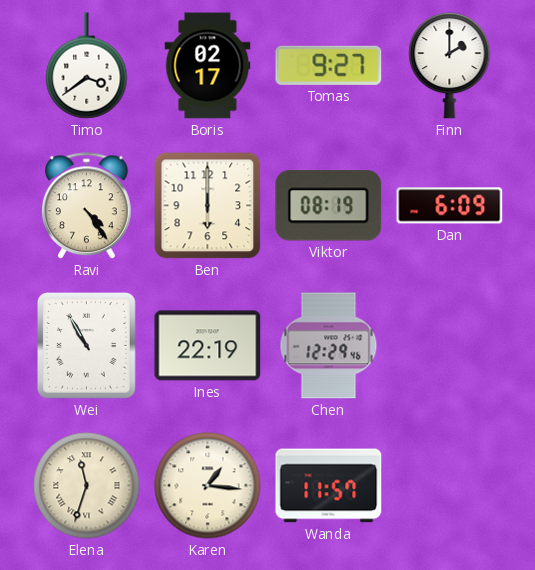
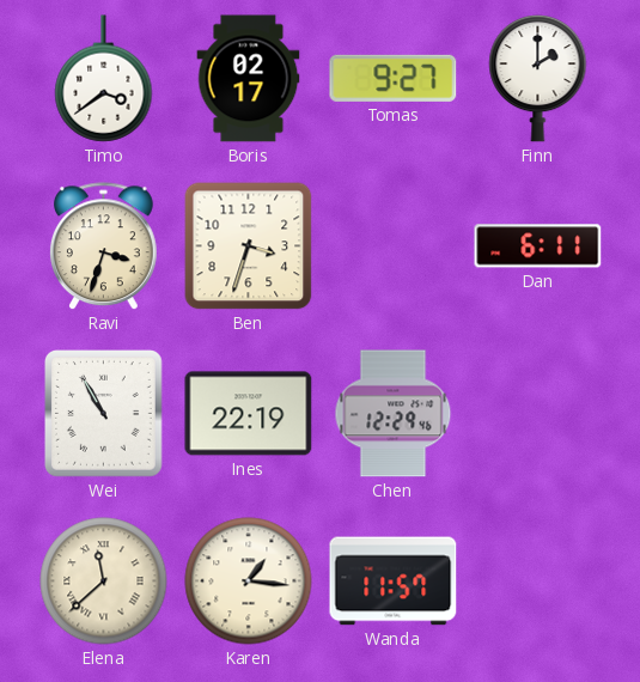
Ravi: 4:24 -> 3:33
Ben: 6:00 -> 3:33
Viktor: 08:19 -> none
Dan: 6:09 -> 6:11
Elena: 11:33 -> 11:38
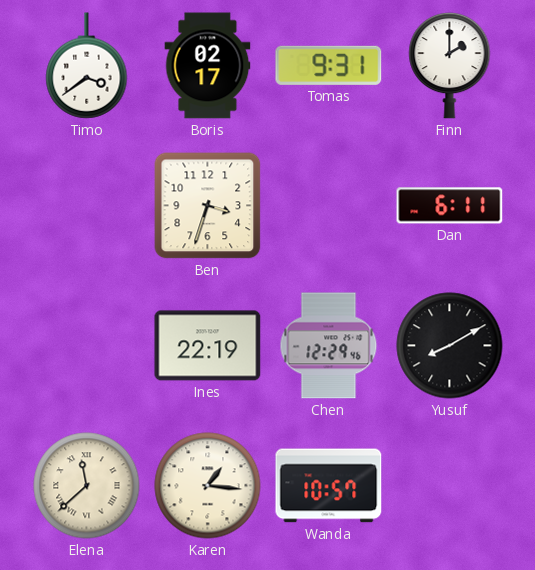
Tomas: 9:27 -> 9:31
Ravi: 3:33 -> none
Wei: 10:55 -> none
Yusuf: none -> 8:10
Wanda: 11:57 -> 10:57
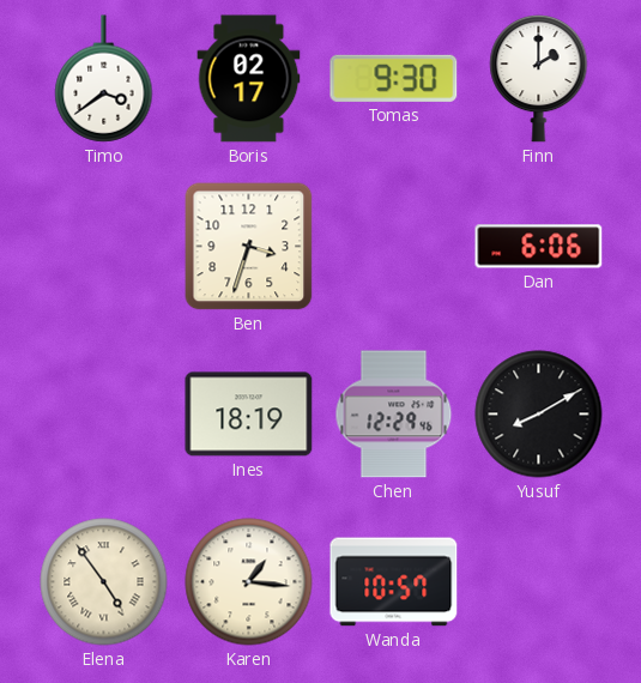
Tomas: 9:31 -> 9:30
Dan: 6:11 -> 6:06
Ines: 22:19 -> 18:19
Elena: 11:38 -> 4:54
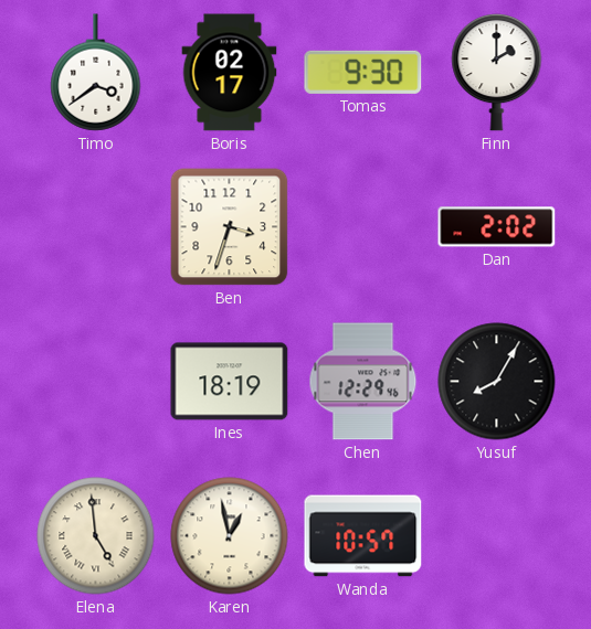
Dan: 6:06 -> 2:02
Yusuf: 8:10 -> 8:05
Elena: 4:54 -> 4:59
Karen: 1:16 -> 12:58
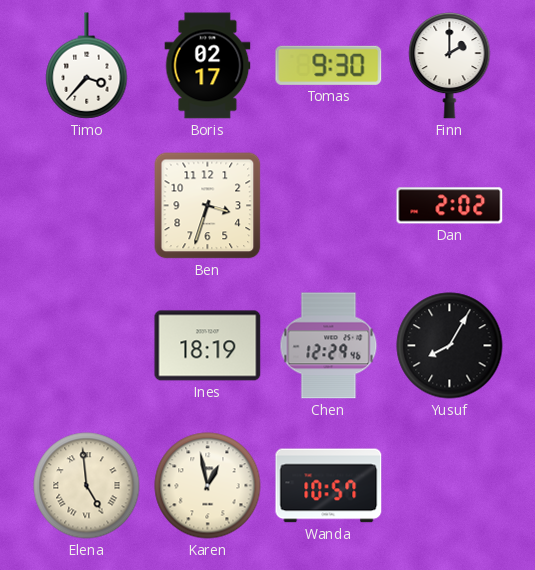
Timo: 3:39 -> 3:37
